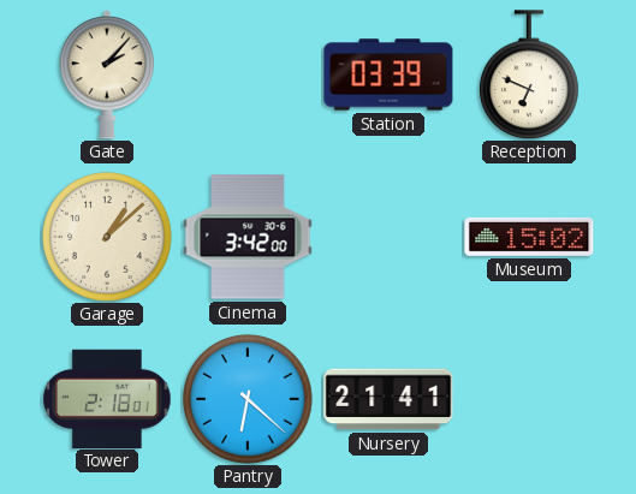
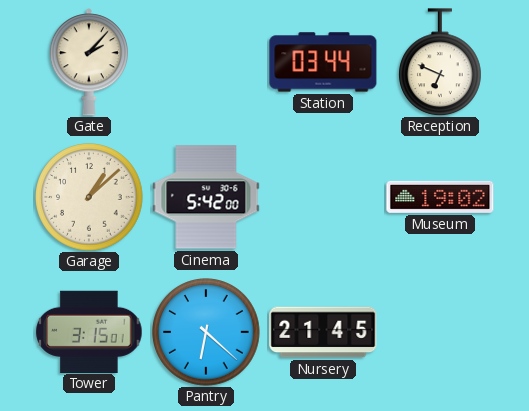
Station: 03:39 -> 03:44
Cinema: 3:42 -> 5:42
Museum: 15:02 -> 19:02
Tower: 2:18 -> 3:15
Nursery: 21:41 -> 21:45
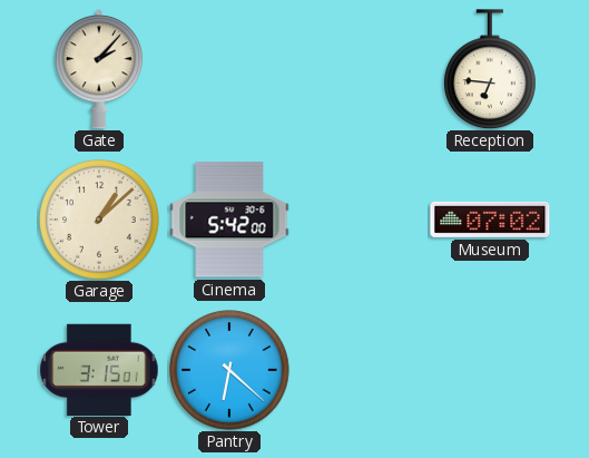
Station: 03:44 -> none
Reception: 6:49 -> 6:46
Museum: 19:02 -> 07:02
Nursery: 21:45 -> none
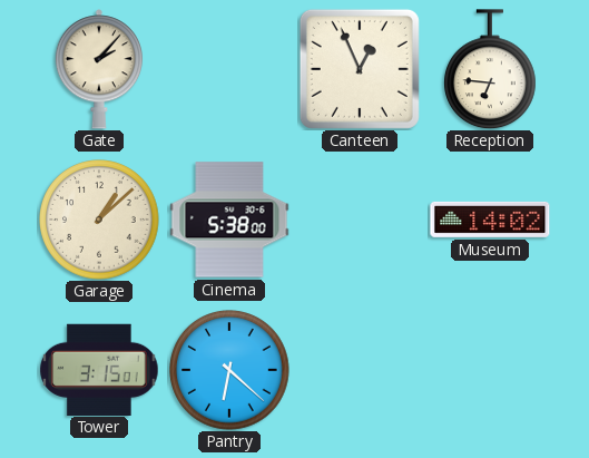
Canteen: none -> 12:56
Cinema: 5:42 -> 5:38
Museum: 07:02 -> 14:02
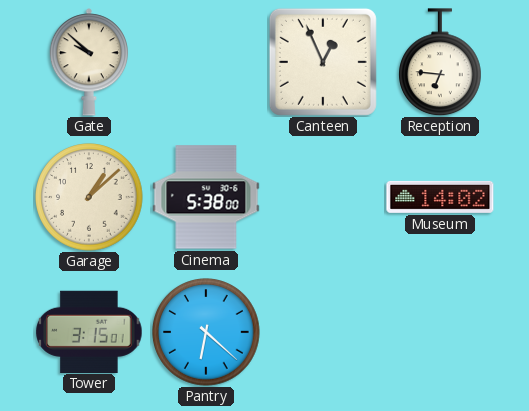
Gate: 2:07 -> 9:52
